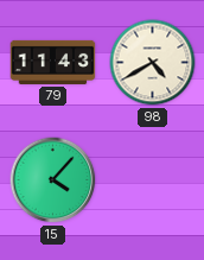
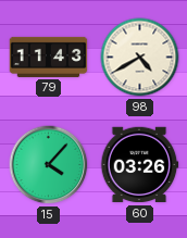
60: none -> 03:26
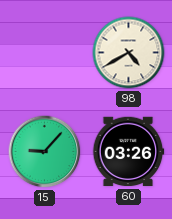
79: 11:43 -> none
15: 4:07 -> 9:07
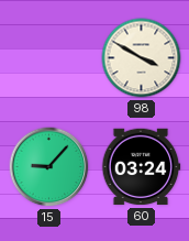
98: 4:40 -> 3:50
60: 03:26 -> 03:24
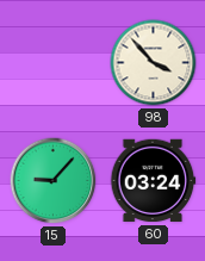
98: 3:50 -> 3:53
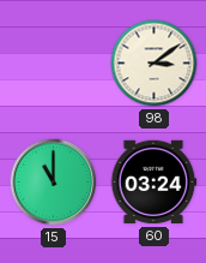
98: 3:53 -> 3:09
15: 9:07 -> 11:00
